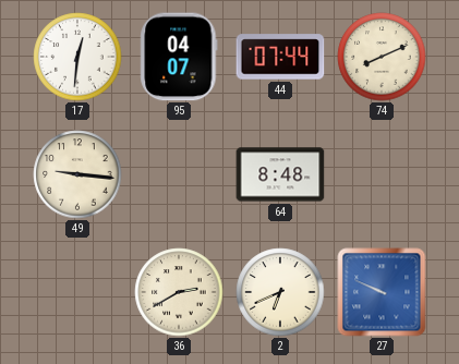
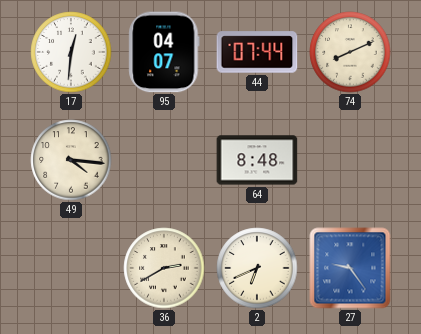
49: 9:16 -> 4:16
27: 9:49 -> 9:24
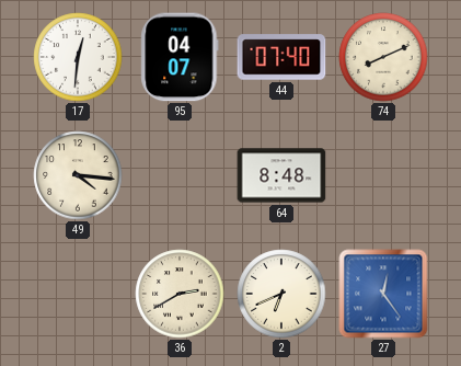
44: 07:44 -> 07:40
27: 9:24 -> 12:24
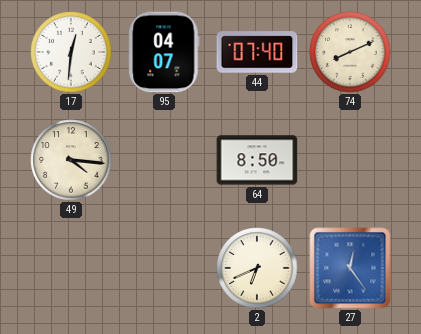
64: 8:48 -> 8:50
36: 2:40 -> none
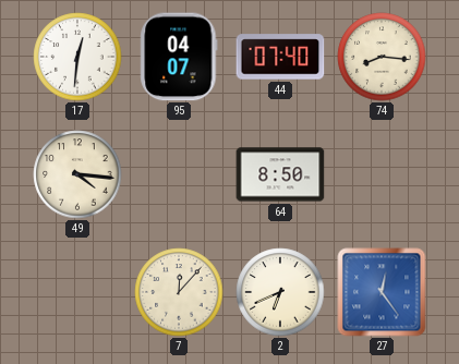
74: 8:11 -> 8:16
7: none -> 12:07
